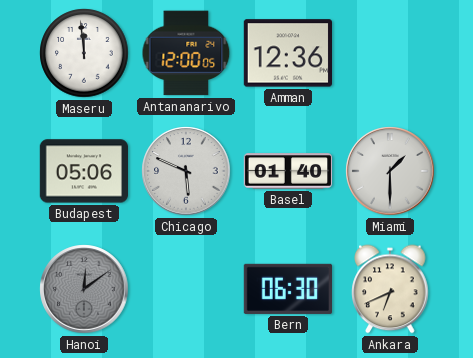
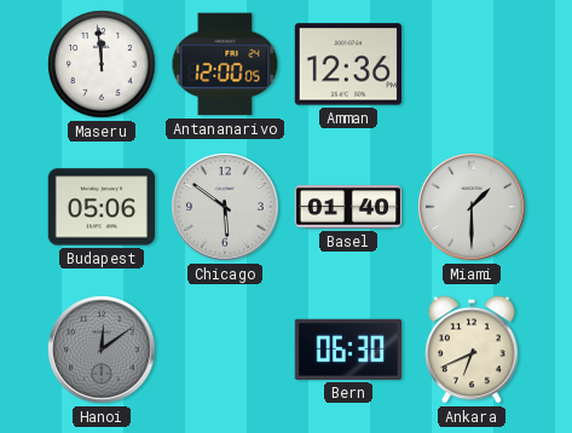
Chicago: 5:49 -> 5:51
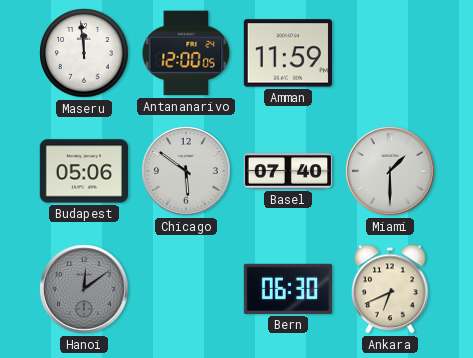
Amman: 12:36 -> 11:59
Basel: 01:40 -> 07:40
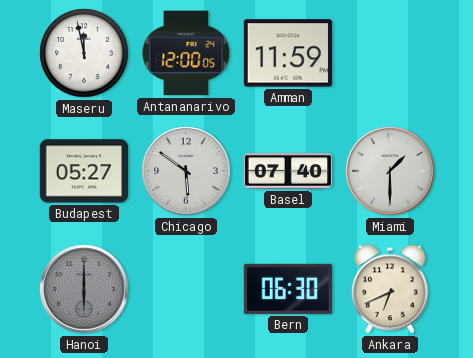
Maseru: 11:59 -> 11:58
Budapest: 05:06 -> 05:27
Hanoi: 12:09 -> 6:00
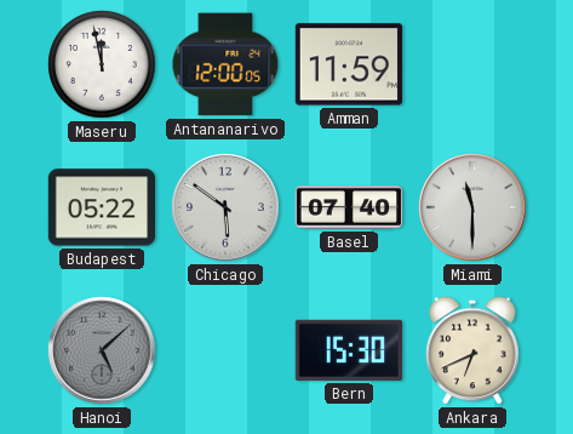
Budapest: 05:27 -> 05:22
Miami: 1:30 -> 11:30
Hanoi: 6:00 -> 5:08
Bern: 06:30 -> 15:30
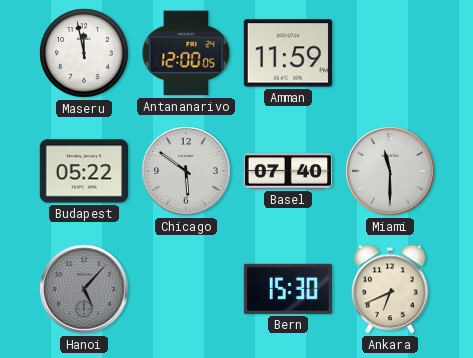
Hanoi: 5:08 -> 5:07
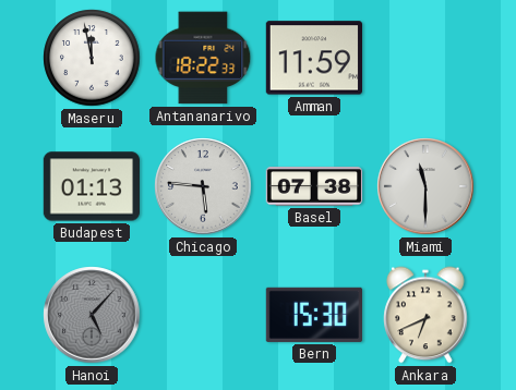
Antananarivo: 12:00 -> 18:22
Budapest: 05:22 -> 01:13
Chicago: 5:51 -> 5:46
Basel: 07:40 -> 07:38
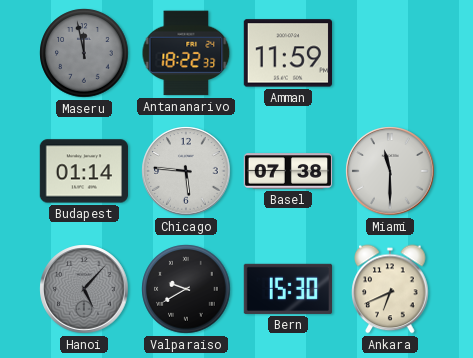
Maseru dial: white -> grey
Budapest: 01:13 -> 01:14
Valparaiso: none -> 9:40
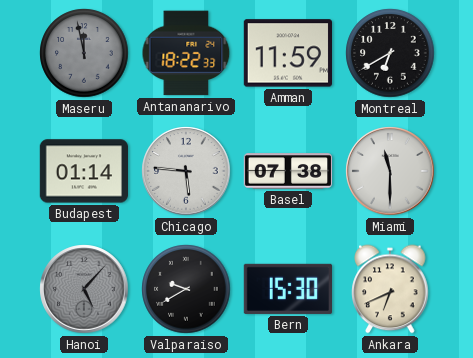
Montreal: none -> 6:40
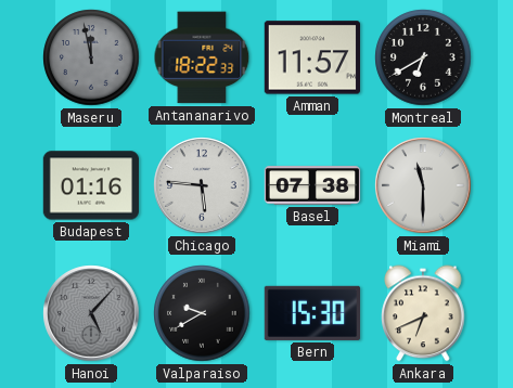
Amman: 11:59 -> 11:57
Budapest: 01:14 -> 01:16
